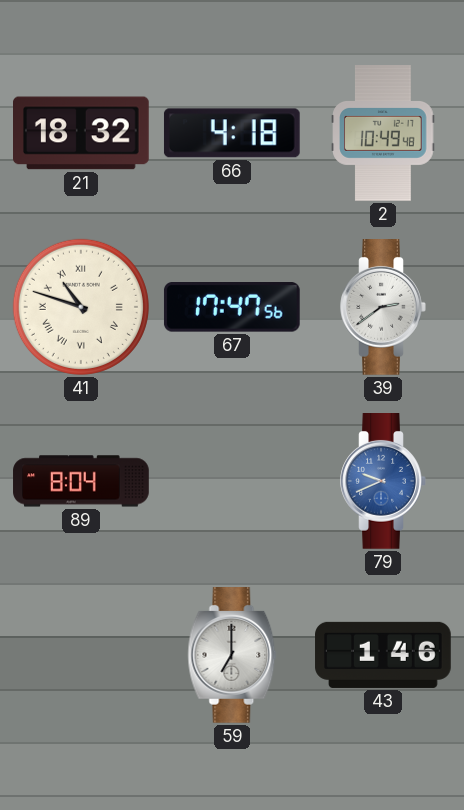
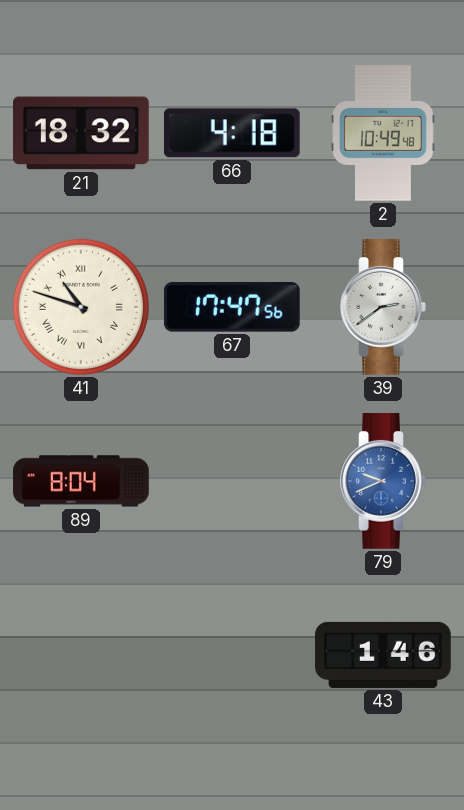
59: 7:00 -> none
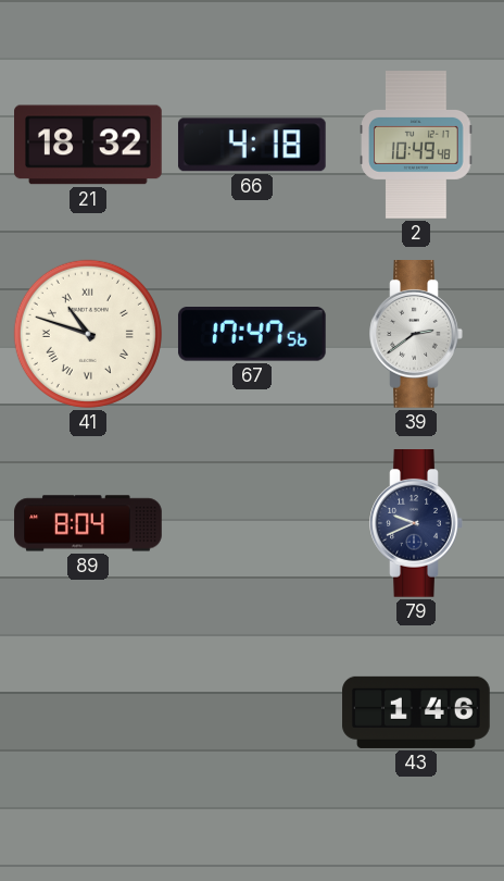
79 dial: blue -> navy
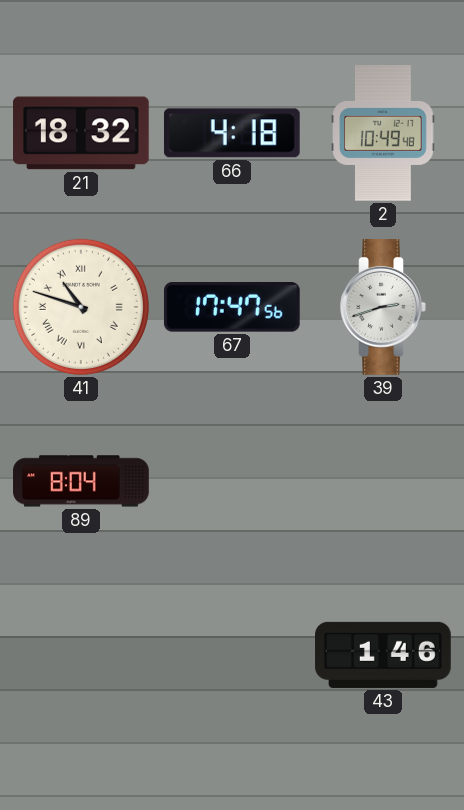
39: 2:39 -> 2:42
79: 9:41 -> none
